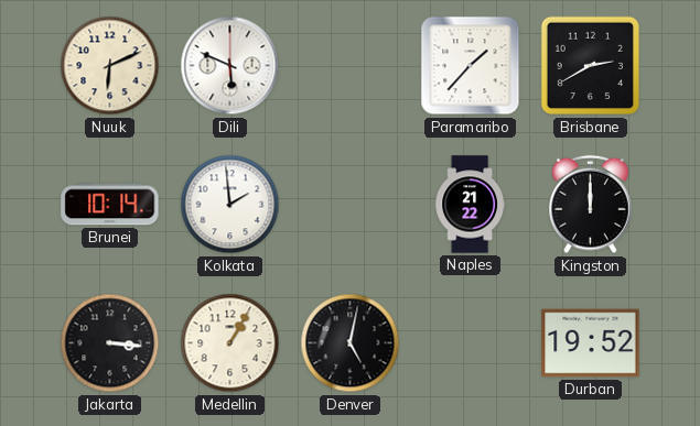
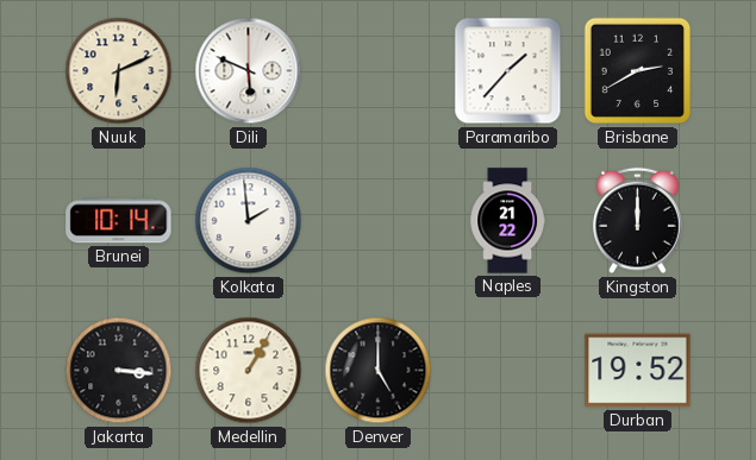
Denver: 5:02 -> 5:00
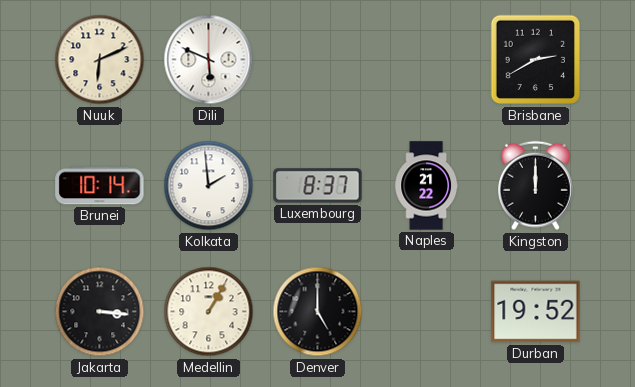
Paramaribo: 1:37 -> none
Luxembourg: none -> 8:37
